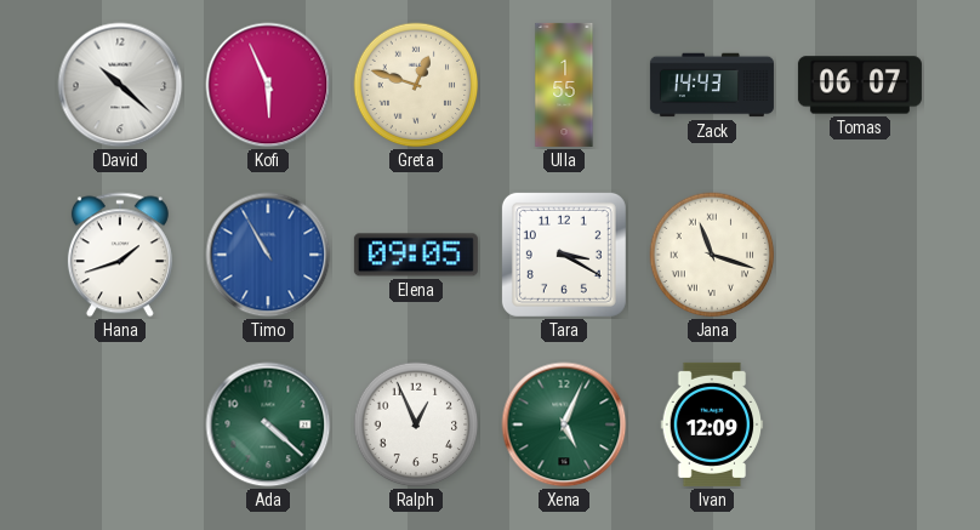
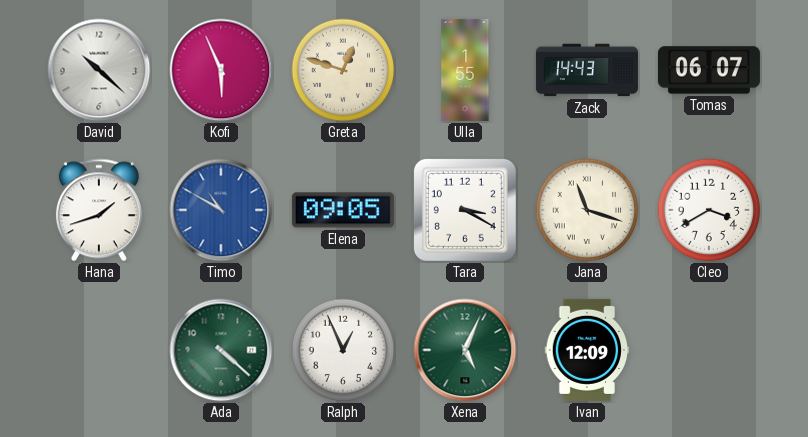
Timo: 10:55 -> 10:50
Cleo: none -> 3:40
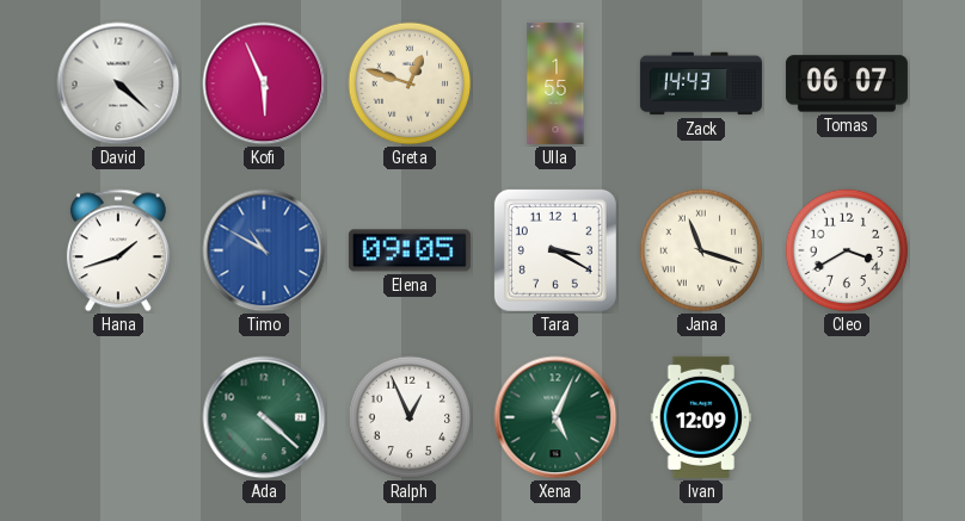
David: 10:22 -> 4:22
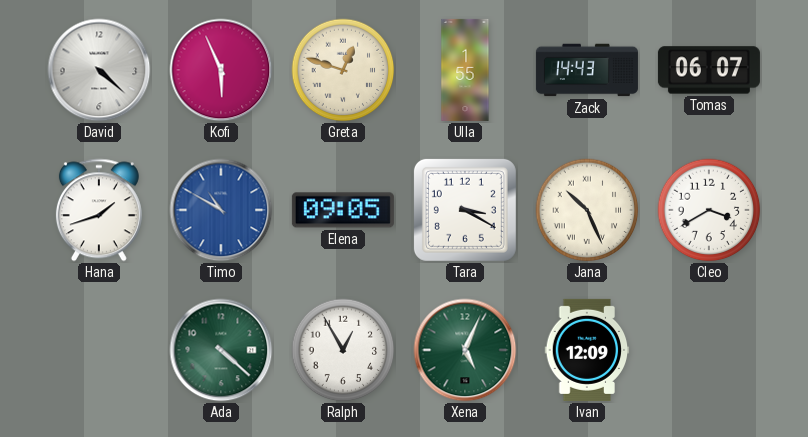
Jana: 11:18 -> 10:26
Ralph: 12:56 -> 12:55
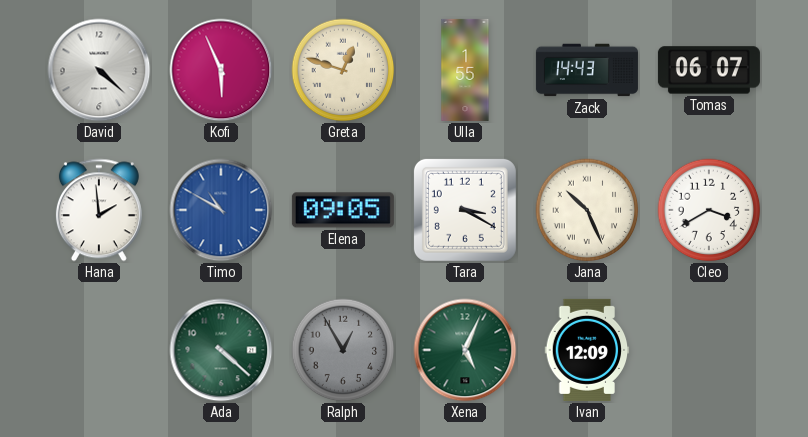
Hana: 1:42 -> 1:59
Ralph dial: white -> grey
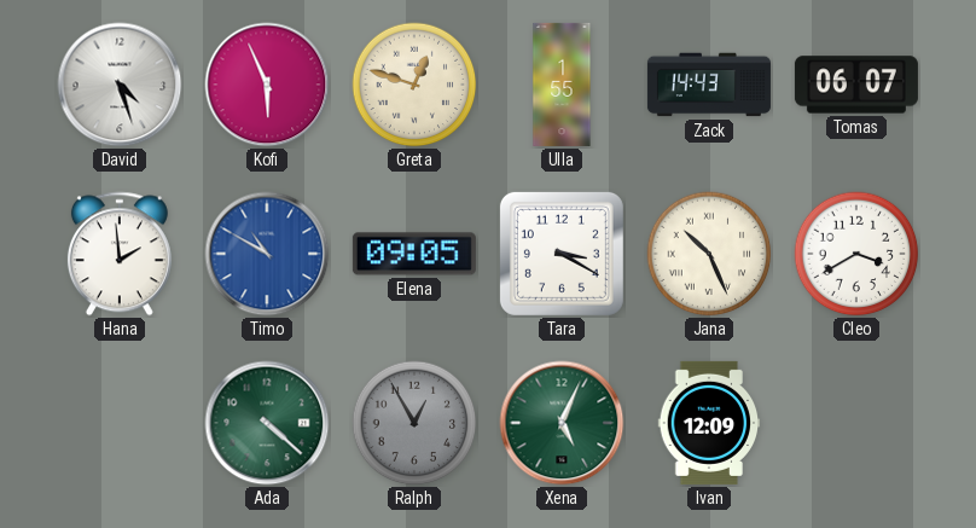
David: 4:22 -> 4:27
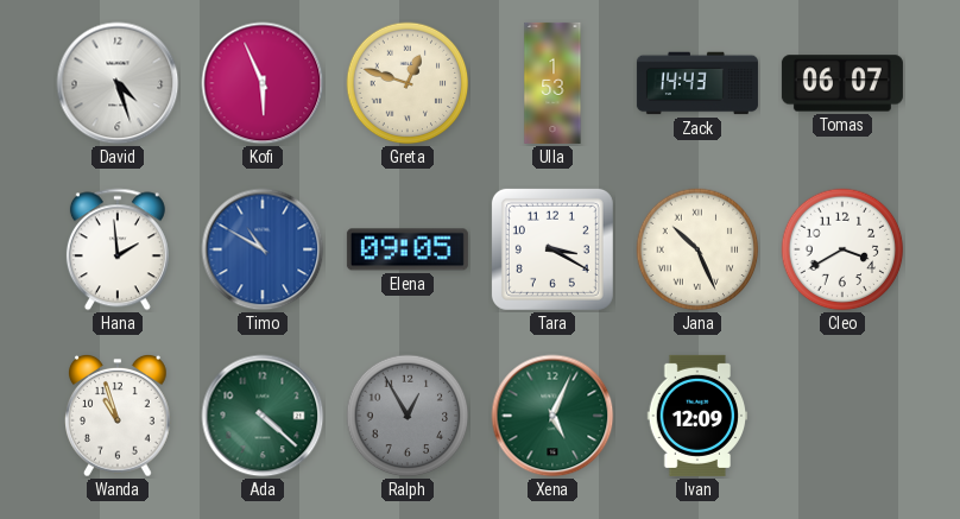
Ulla: 1:55 -> 1:53
Wanda: none -> 10:57
